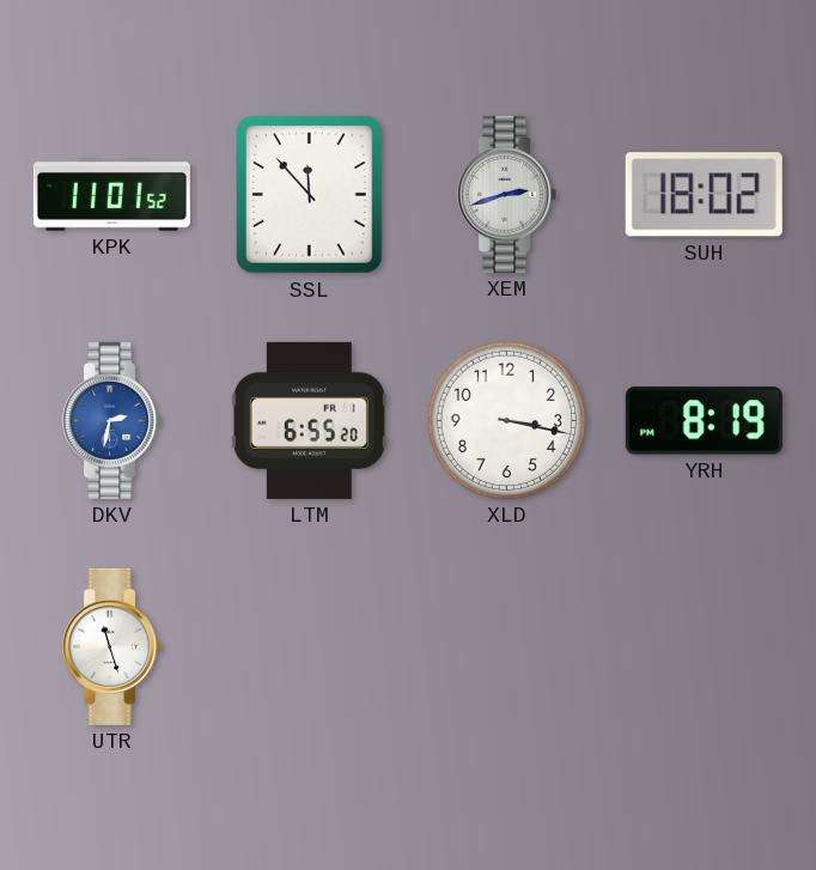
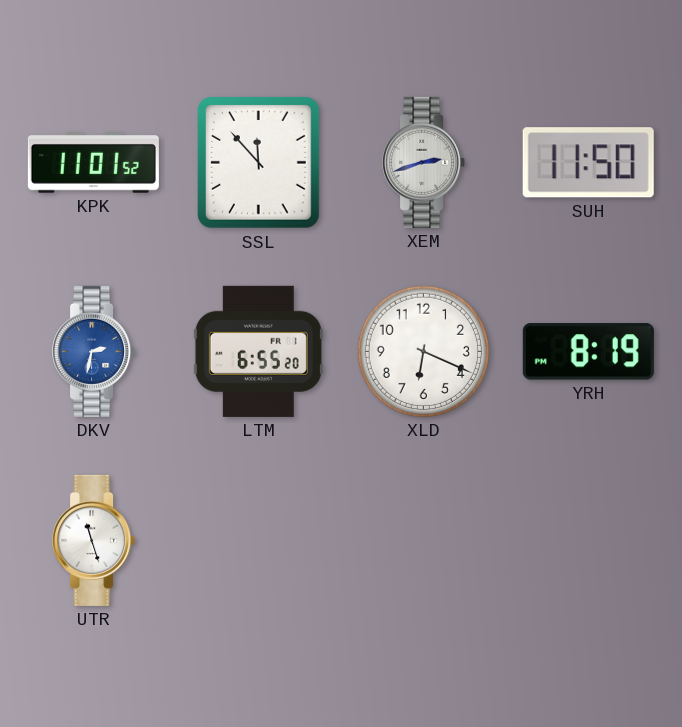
SUH: 18:02 -> 11:50
XLD: 3:17 -> 6:19
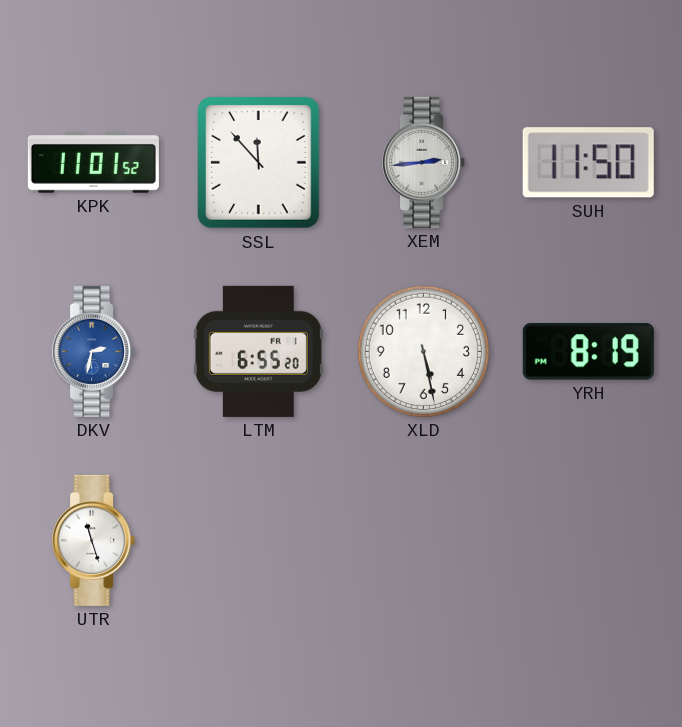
XEM: 2:42 -> 2:44
XLD: 6:19 -> 5:28
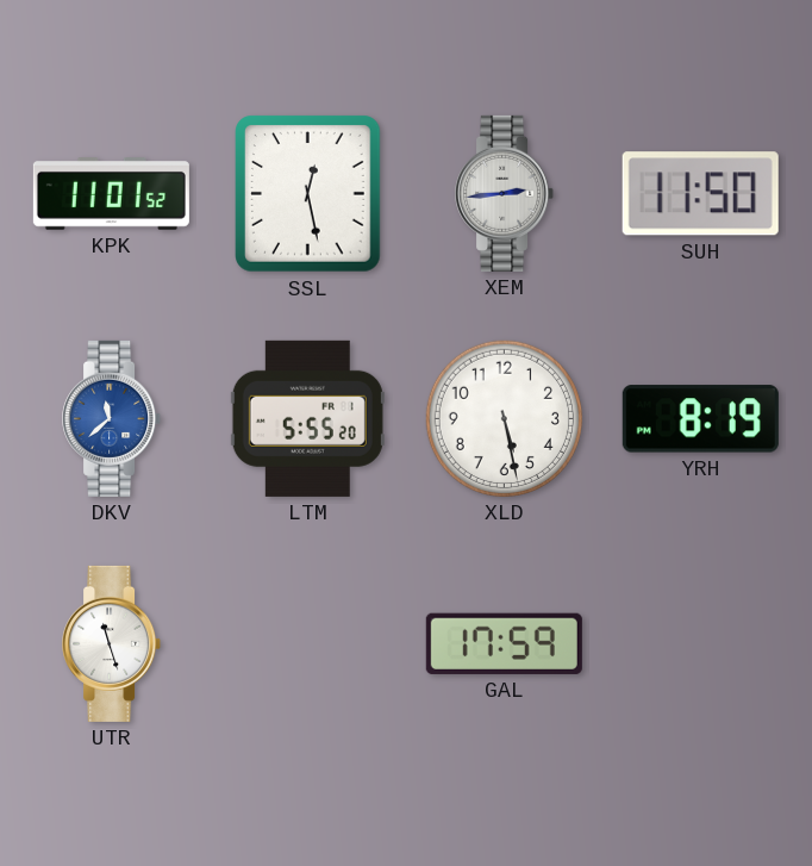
SSL: 11:53 -> 12:28
DKV: 2:32 -> 11:38
LTM: 6:55 -> 5:55
GAL: none -> 17:59
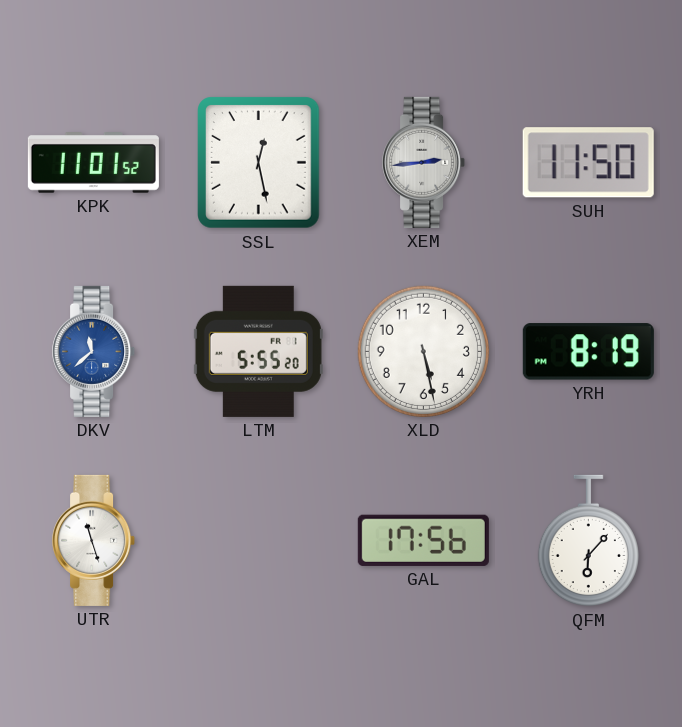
GAL: 17:59 -> 17:56
QFM: none -> 6:07
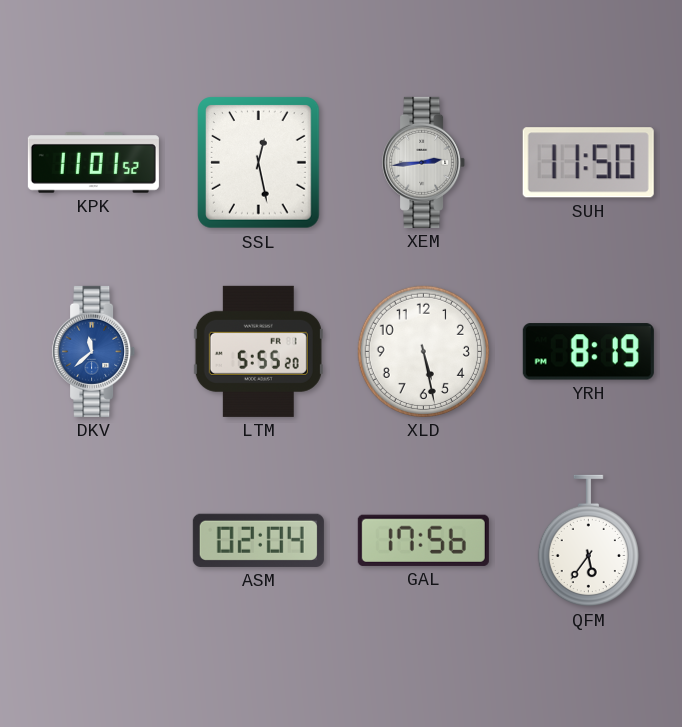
UTR: 11:27 -> none
ASM: none -> 02:04
QFM: 6:07 -> 5:36
